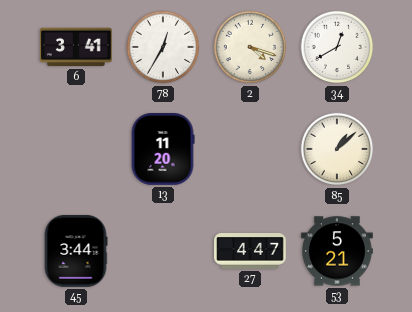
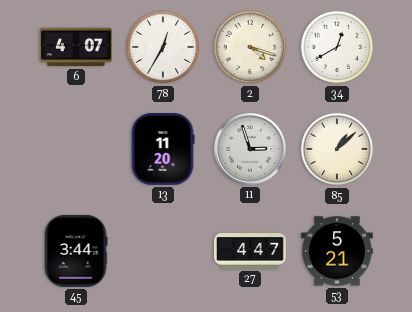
6: 3:41 -> 4:07
11: none -> 2:57
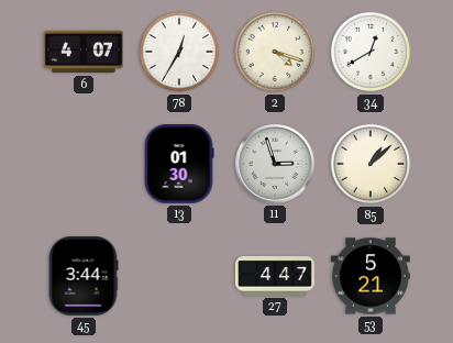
13: 11:20 -> 01:30
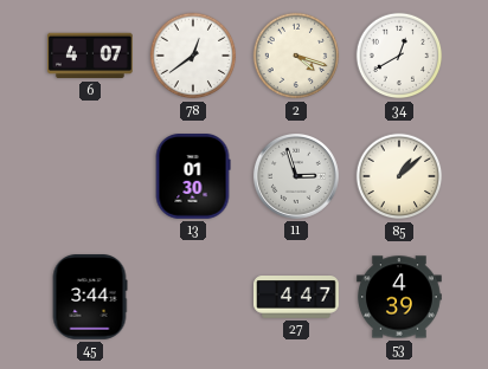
78: 12:35 -> 12:39
53: 5:21 -> 4:39
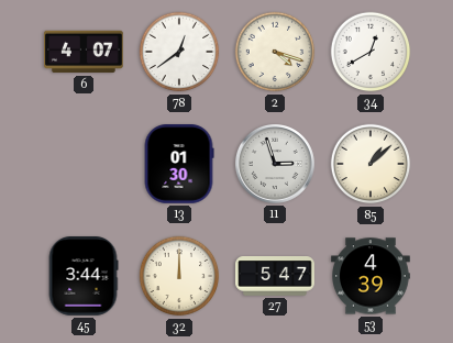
32: none -> 12:00
27: 4:47 -> 5:47
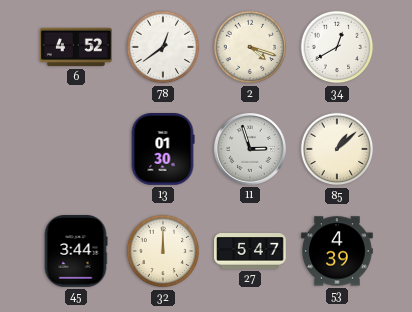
6: 4:07 -> 4:52
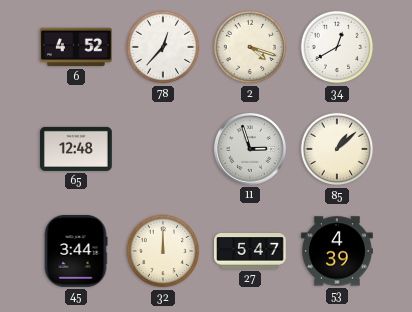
78: 12:39 -> 12:37
65: none -> 12:48
13: 01:30 -> none
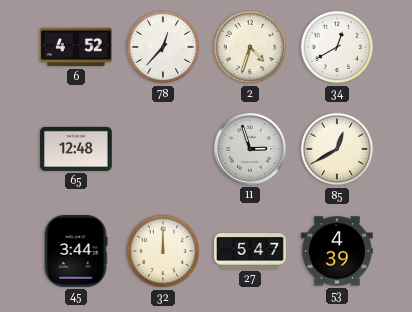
2: 4:18 -> 4:33
85: 1:08 -> 12:40
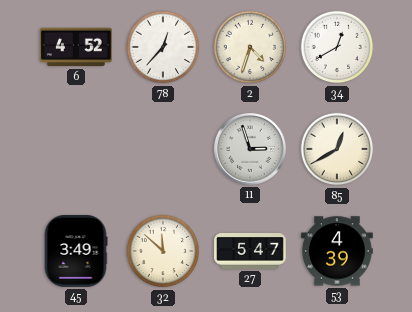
65: 12:48 -> none
45: 3:44 -> 3:49
32: 12:00 -> 11:52
